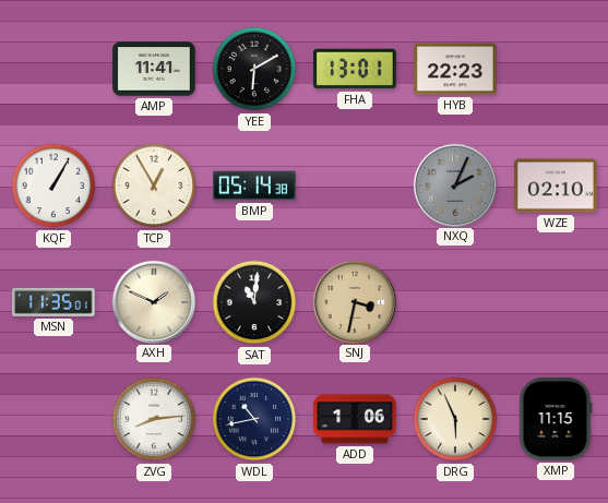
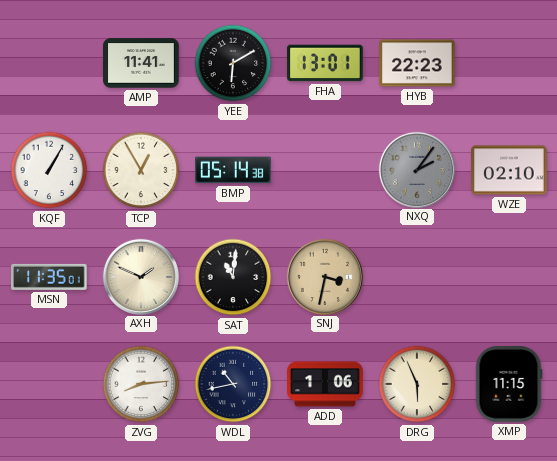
NXQ: 2:04 -> 2:06
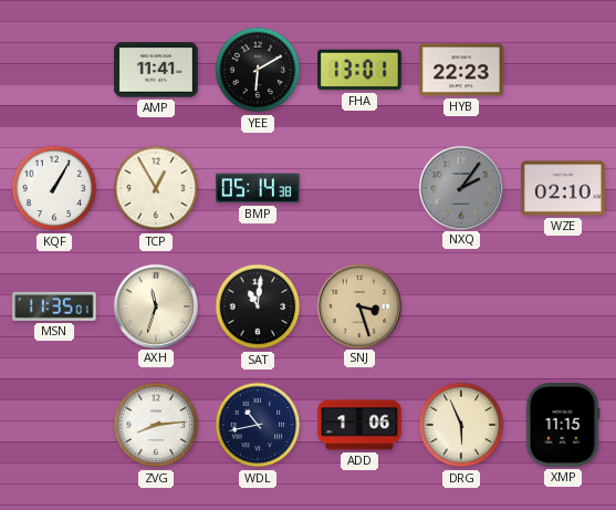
AXH: 1:49 -> 11:33
SNJ: 3:32 -> 3:27
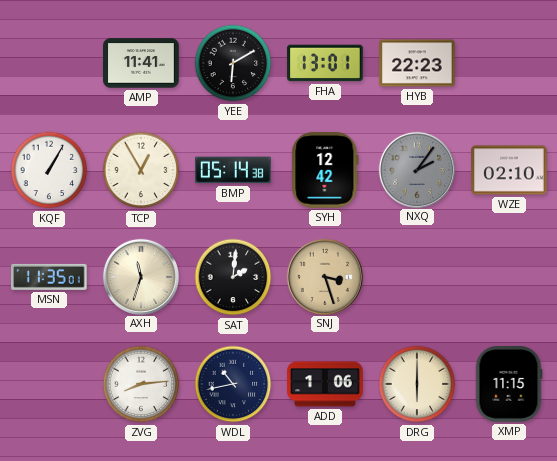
SYH: none -> 12:42
SAT: 11:01 -> 2:01
DRG: 5:56 -> 6:00
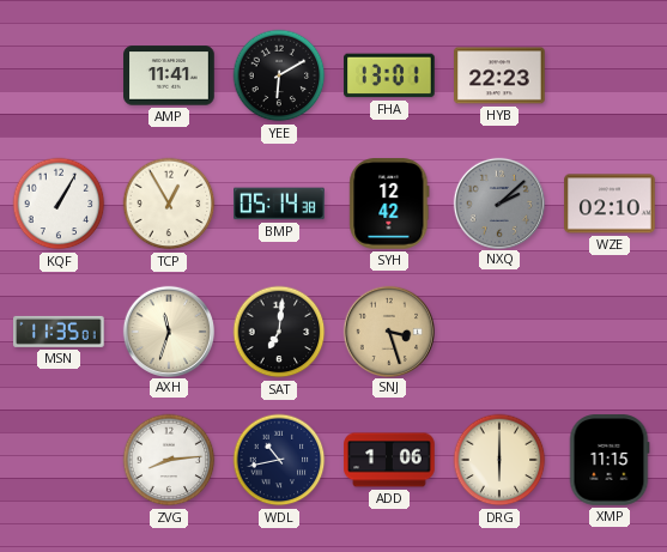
NXQ: 2:06 -> 2:08
SAT: 2:01 -> 7:01
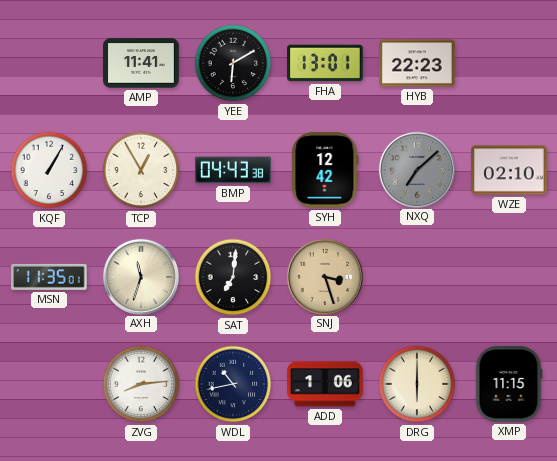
BMP: 05:14 -> 04:43
NXQ: 2:08 -> 7:08
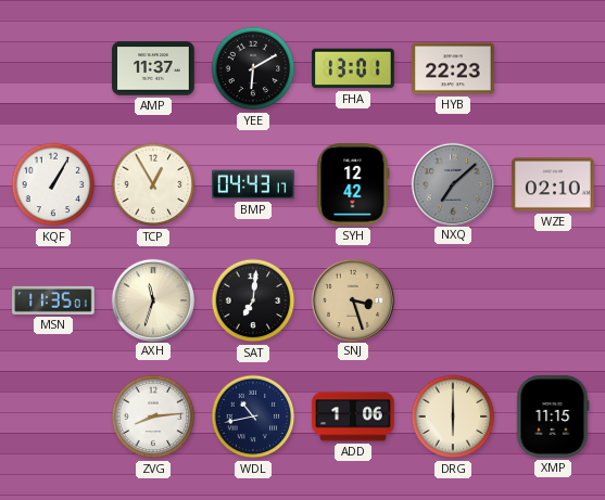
AMP: 11:41 -> 11:37
BMP: 04:43:38 -> 04:43:17
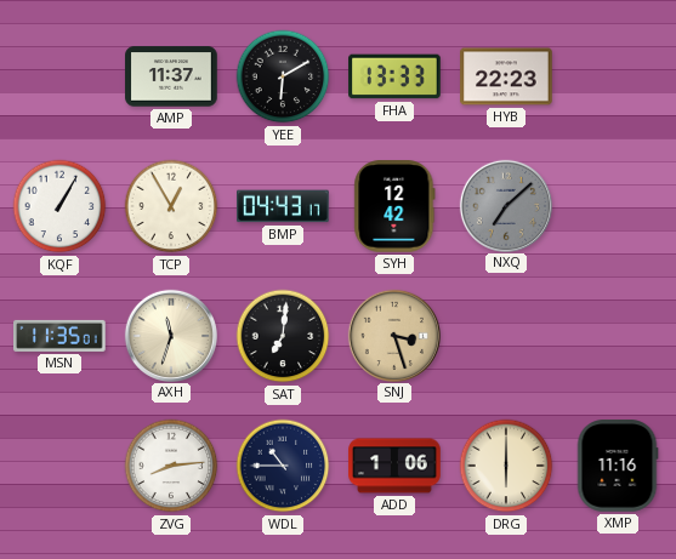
FHA: 13:01 -> 13:33
WZE: 02:10 -> none
WDL: 10:43 -> 10:45
XMP: 11:15 -> 11:16
